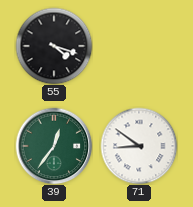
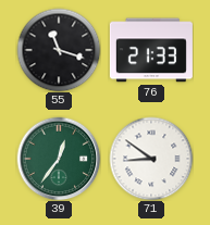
55: 4:18 -> 11:18
76: none -> 21:33
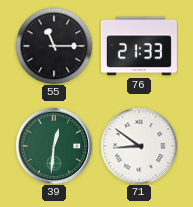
55: 11:18 -> 11:15
39: 12:36 -> 12:31
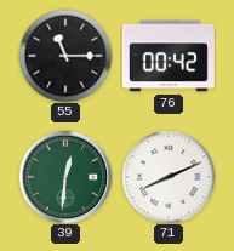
76: 21:33 -> 00:42
71: 8:51 -> 8:11
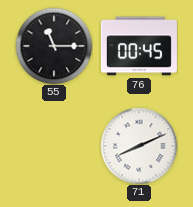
76: 00:42 -> 00:45
39: 12:31 -> none
